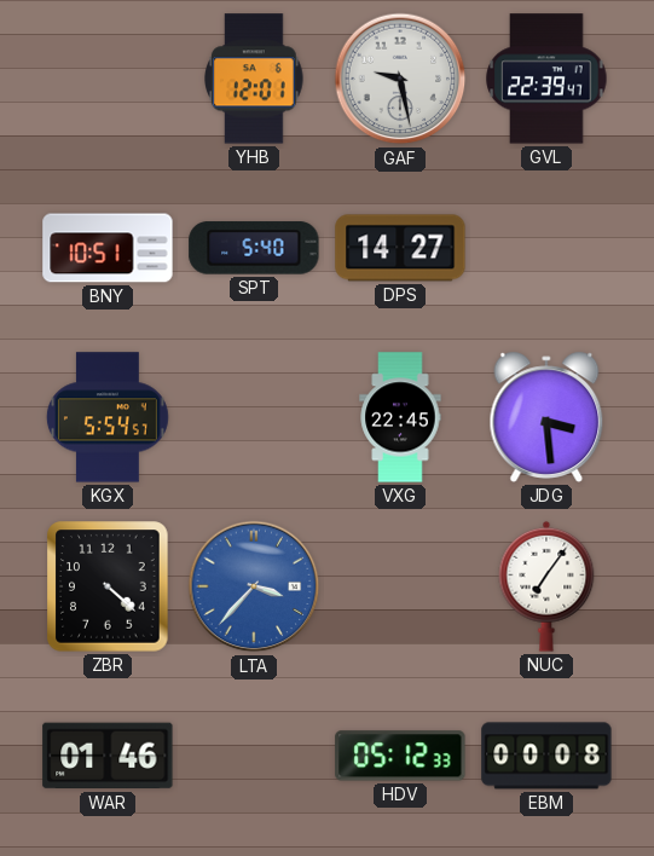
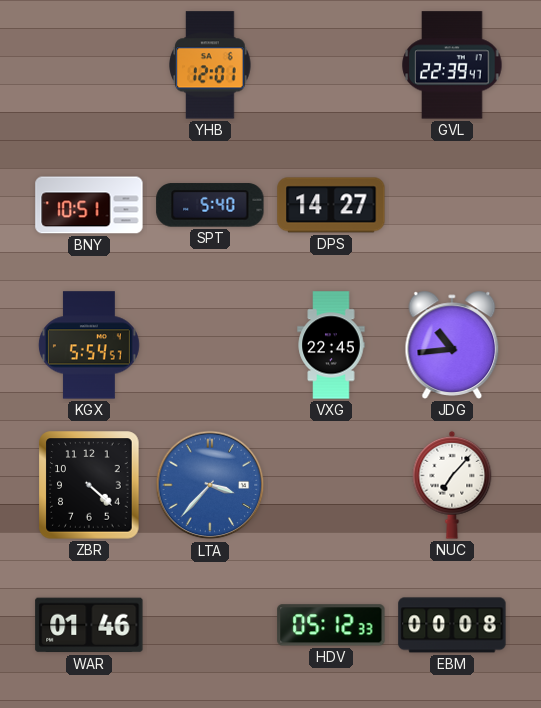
GAF: 9:28 -> none
JDG: 3:29 -> 10:44
NUC: 7:06 -> 7:07
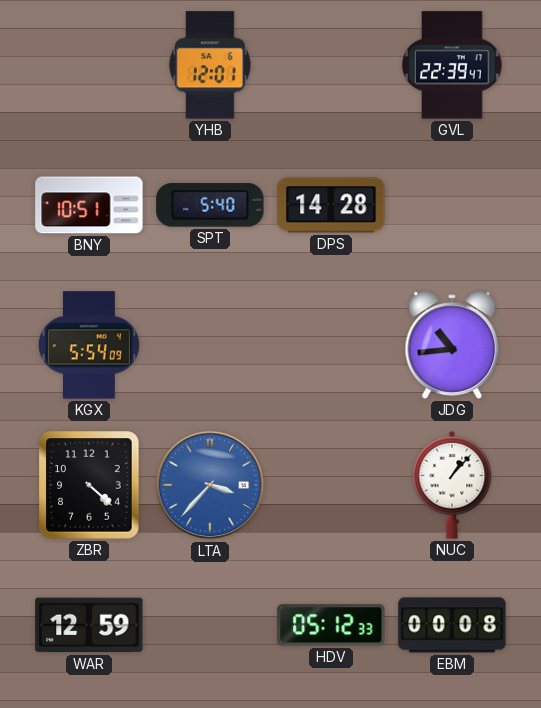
DPS: 14:27 -> 14:28
KGX: 5:54:57 -> 5:54:09
VXG: 22:45 -> none
NUC: 7:07 -> 1:07
WAR: 01:46 -> 12:59
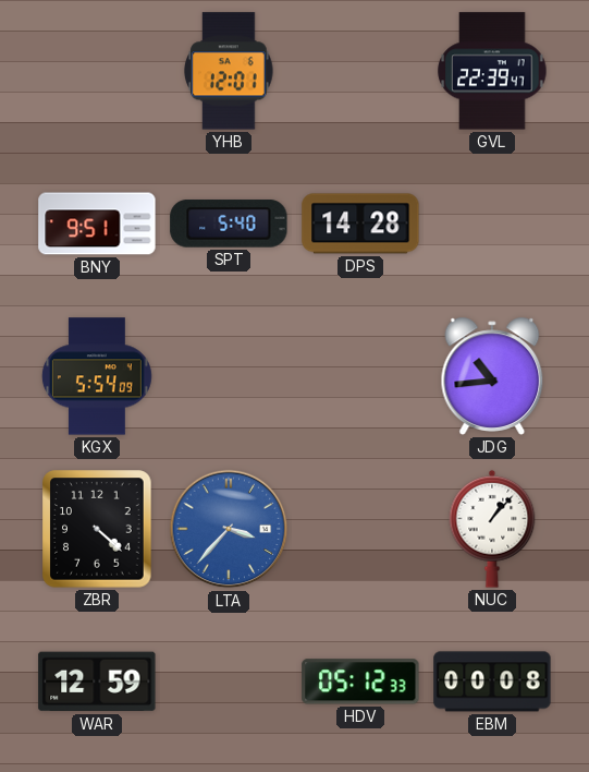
BNY: 10:51 -> 9:51
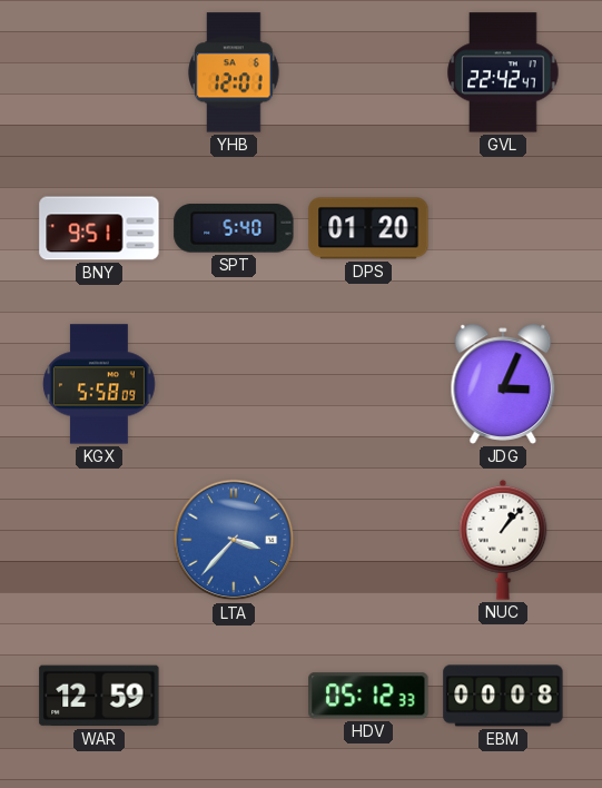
GVL: 22:39 -> 22:42
DPS: 14:28 -> 01:20
KGX: 5:54 -> 5:58
JDG: 10:44 -> 3:04
ZBR: 4:22 -> none
